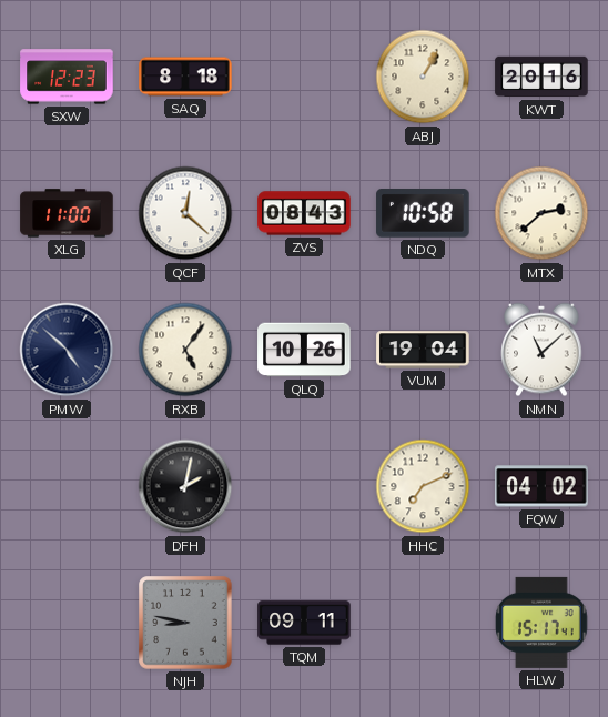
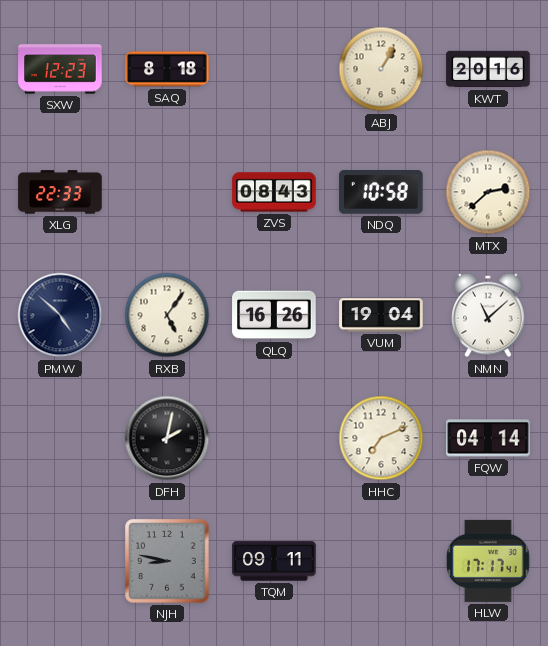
XLG: 11:00 -> 22:33
QCF: 12:22 -> none
QLQ: 10:26 -> 16:26
FQW: 04:02 -> 04:14
HLW: 15:17 -> 17:17
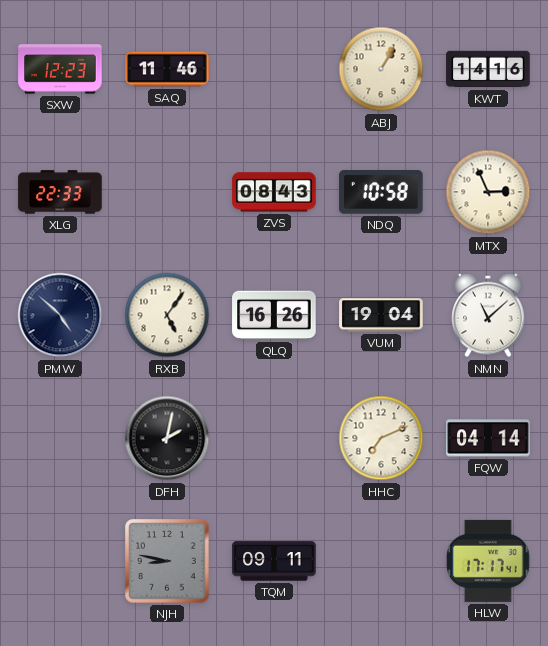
SAQ: 8:18 -> 11:46
KWT: 20:16 -> 14:16
MTX: 2:38 -> 2:56
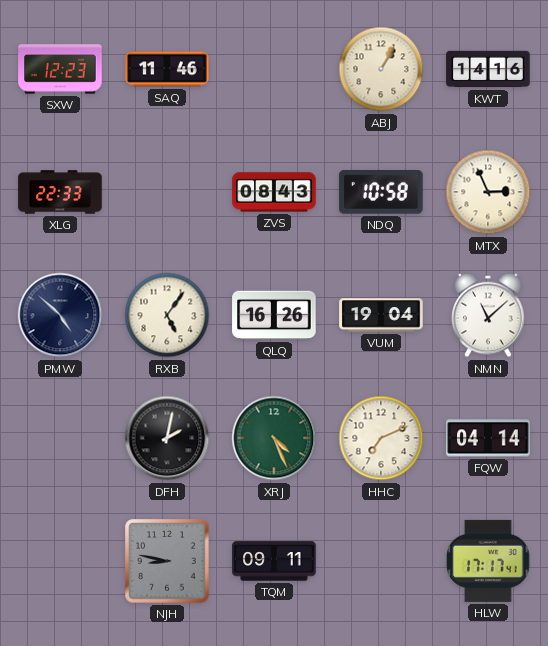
XRJ: none -> 4:26
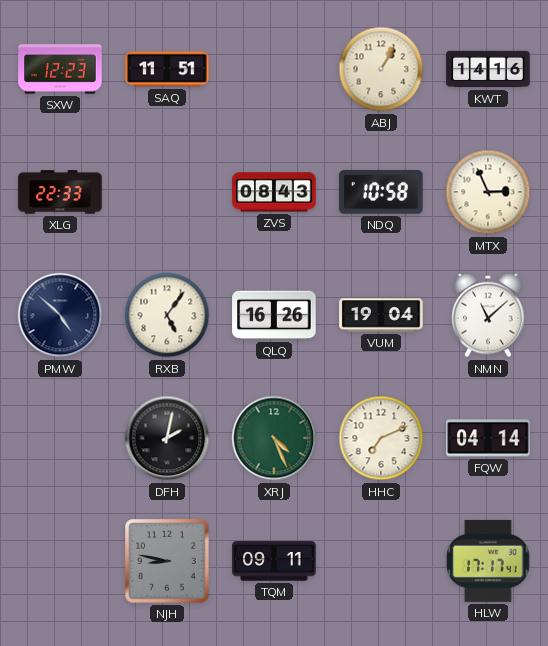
SAQ: 11:46 -> 11:51
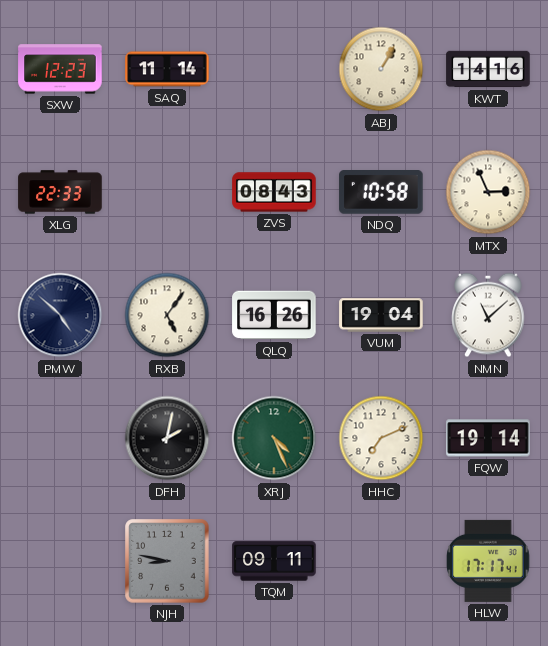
SAQ: 11:51 -> 11:14
FQW: 04:14 -> 19:14
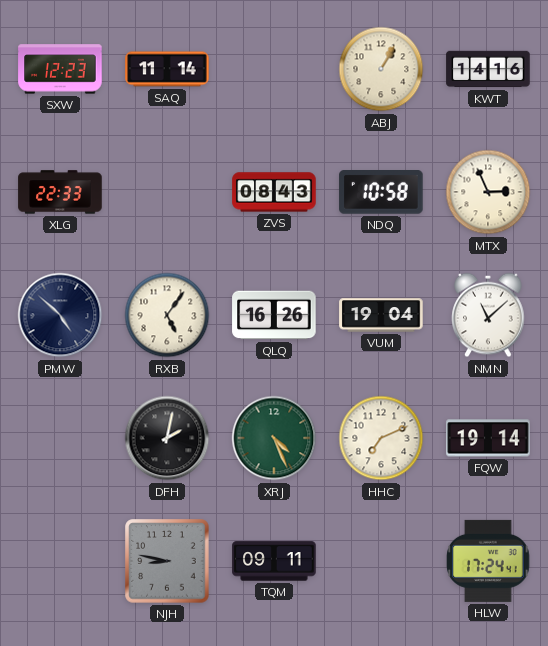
HLW: 17:17 -> 17:24
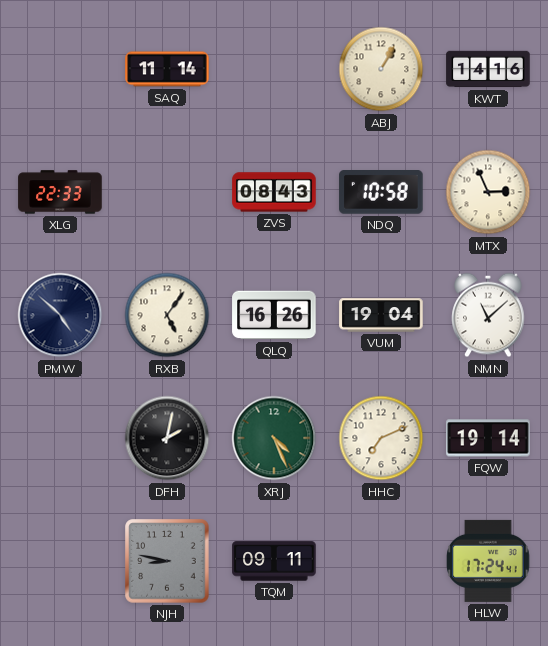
SXW: 12:23 -> none
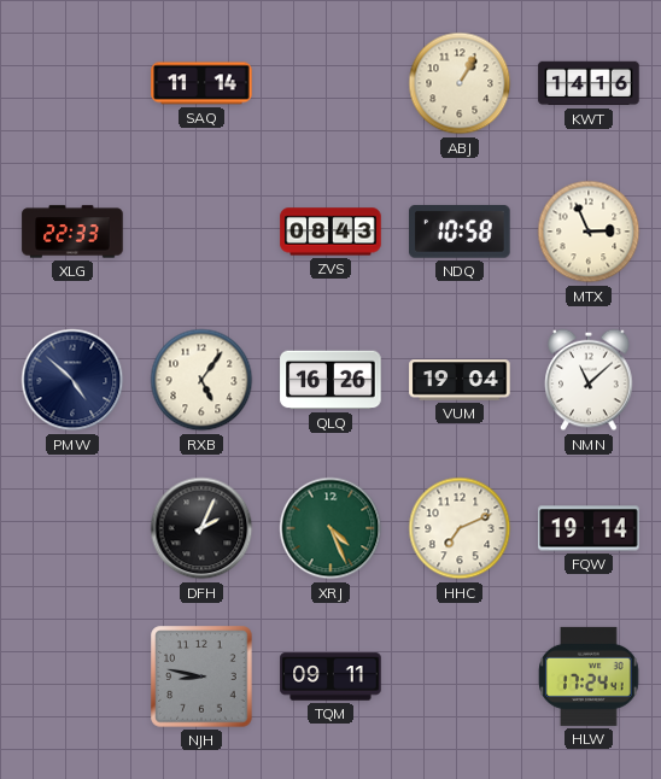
DFH: 2:02 -> 2:04
